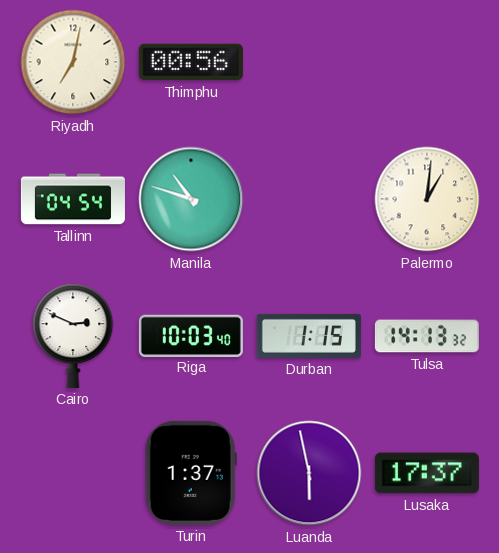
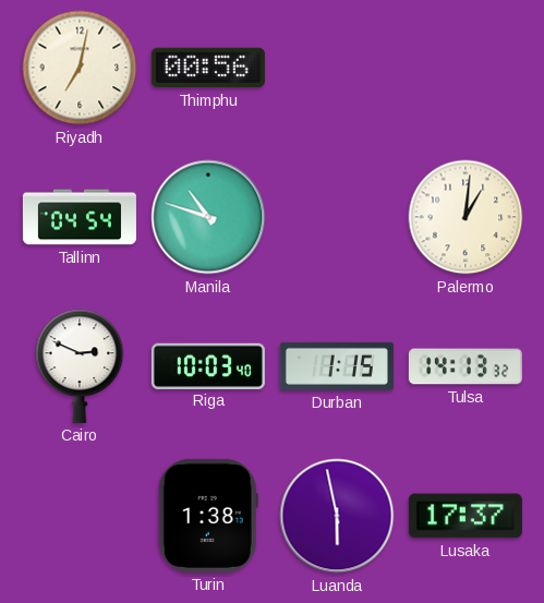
Turin: 1:37 -> 1:38
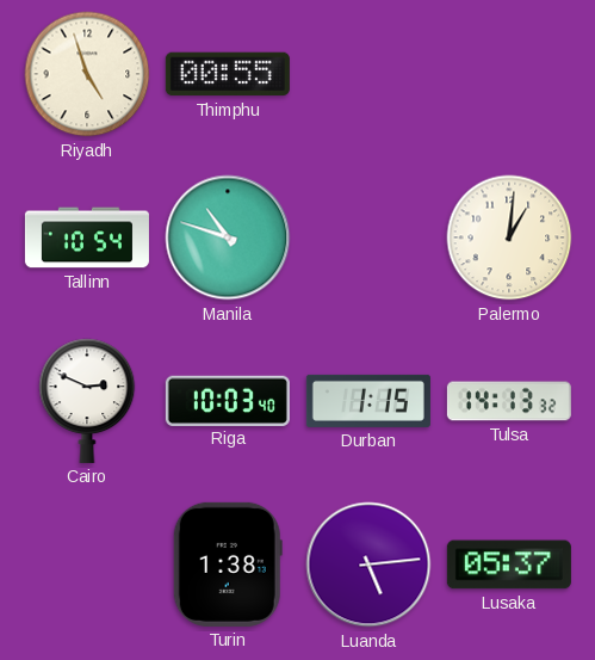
Riyadh: 7:02 -> 4:57
Thimphu: 00:56 -> 00:55
Tallinn: 04:54 -> 10:54
Luanda: 5:58 -> 5:14
Lusaka: 17:37 -> 05:37
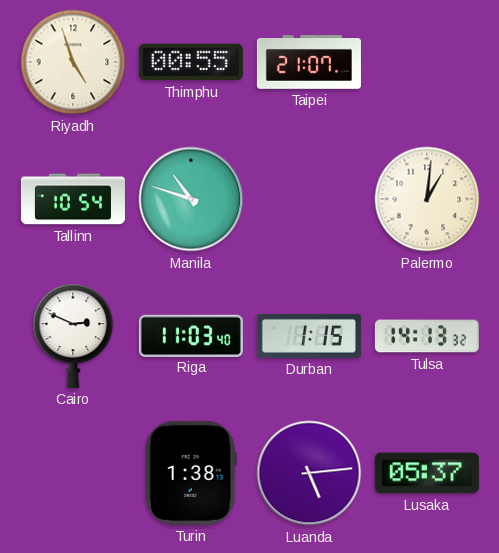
Taipei: none -> 21:07
Riga: 10:03 -> 11:03
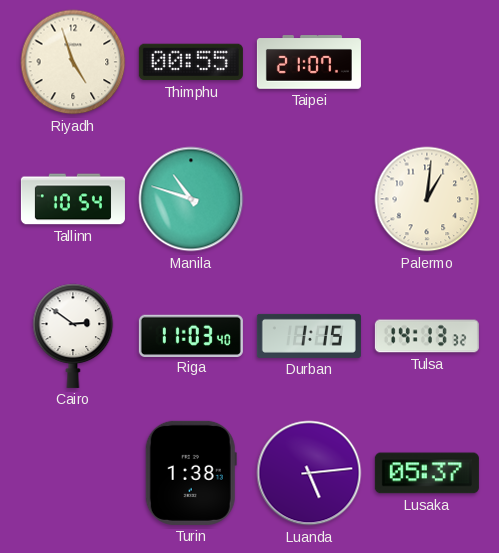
Cairo: 2:49 -> 2:51
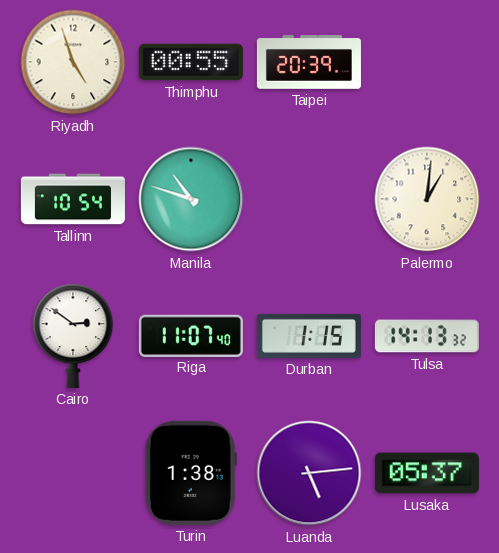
Taipei: 21:07 -> 20:39
Riga: 11:03 -> 11:07
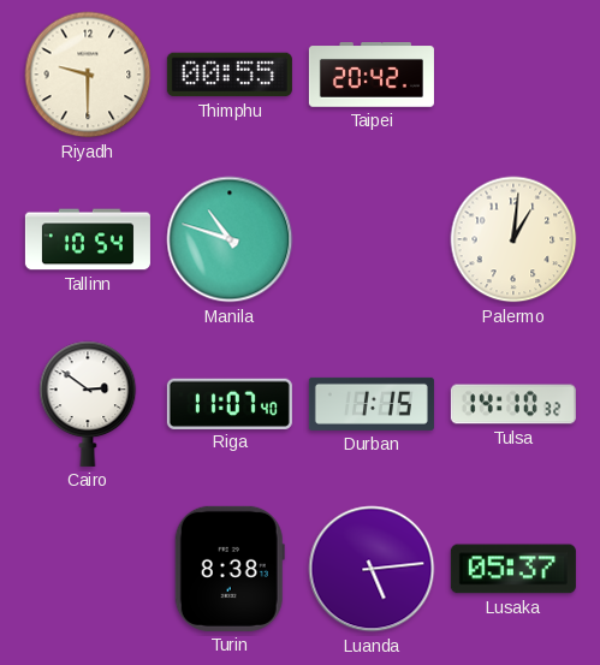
Riyadh: 4:57 -> 9:30
Taipei: 20:39 -> 20:42
Tulsa: 14:13 -> 14:10
Turin: 1:38 -> 8:38
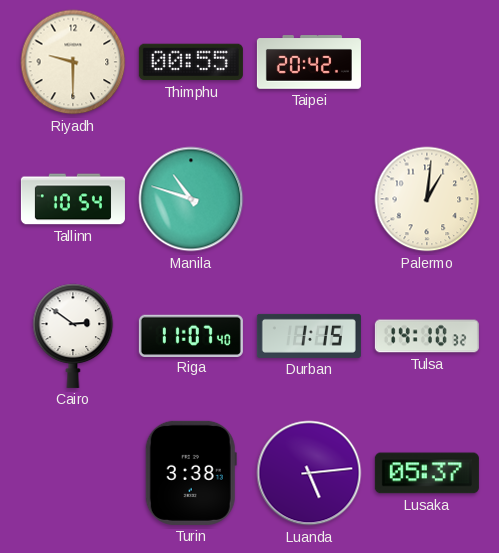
Turin: 8:38 -> 3:38
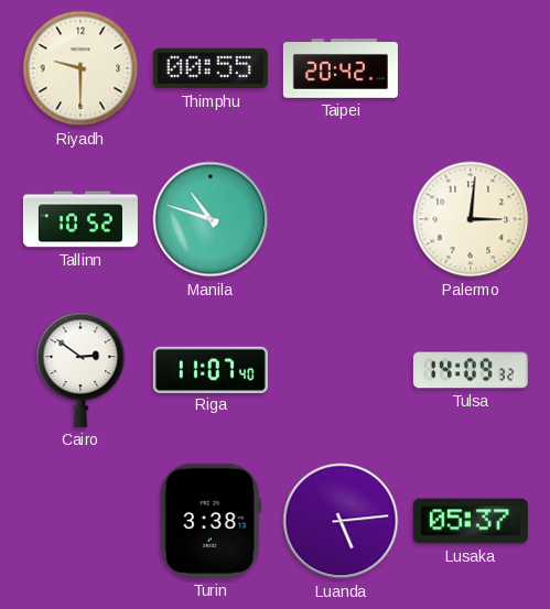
Tallinn: 10:54 -> 10:52
Palermo: 1:01 -> 3:01
Durban: 1:15 -> none
Tulsa: 14:10 -> 14:09
